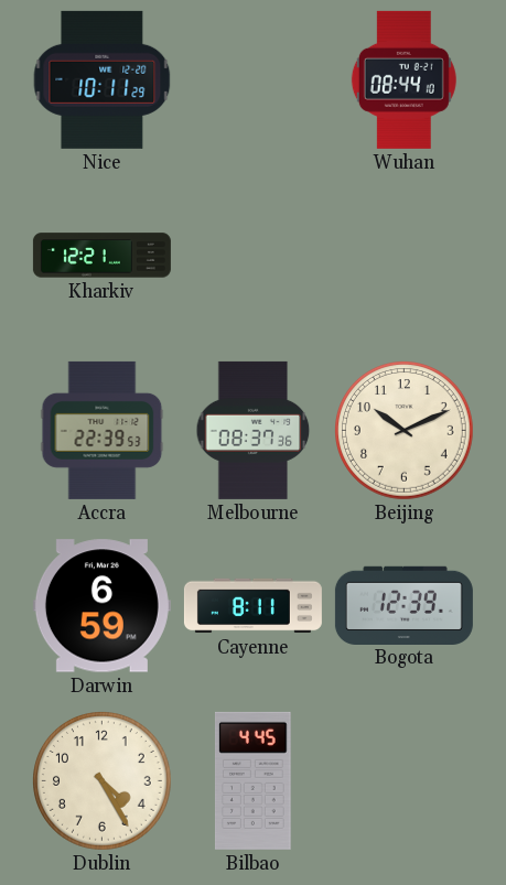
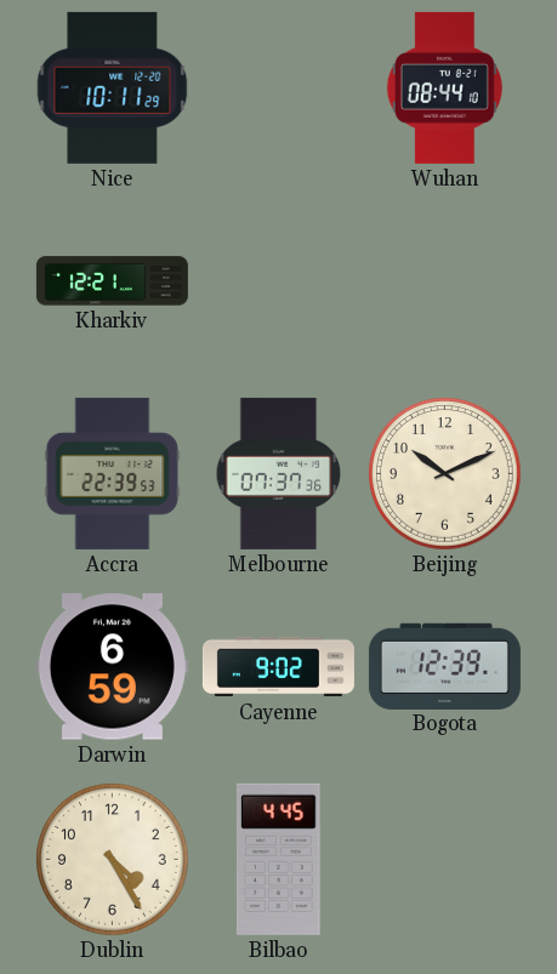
Melbourne: 08:37 -> 07:37
Cayenne: 8:11 -> 9:02
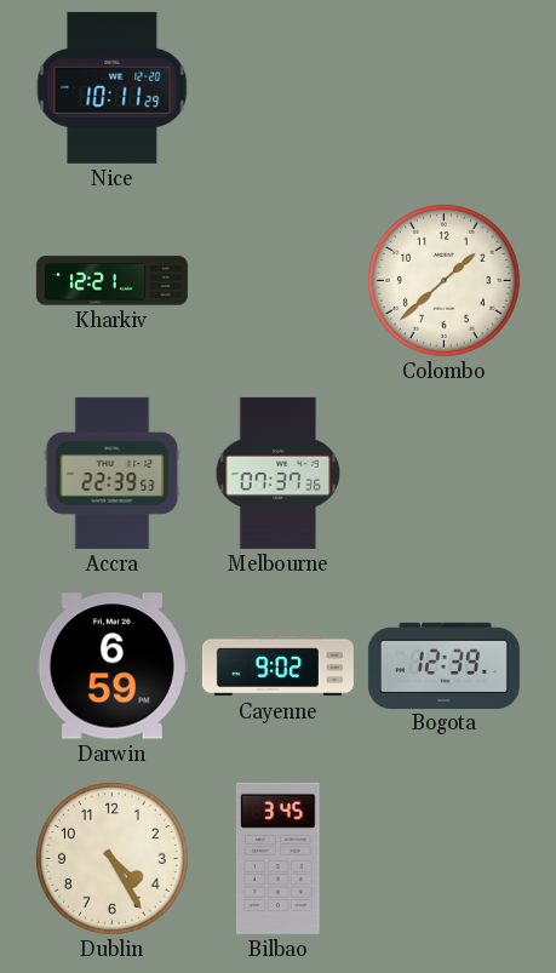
Wuhan: 08:44 -> none
Colombo: none -> 1:38
Beijing: 10:11 -> none
Bilbao: 4:45 -> 3:45
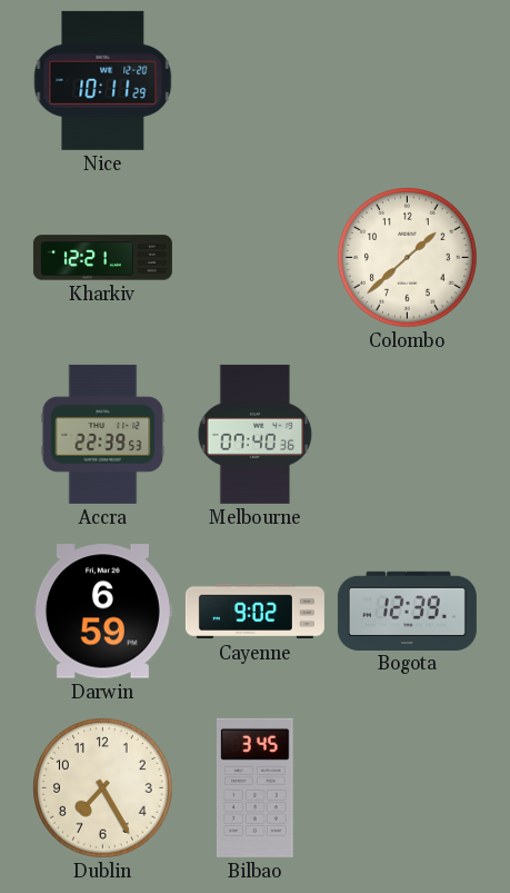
Melbourne: 07:37 -> 07:40
Dublin: 4:25 -> 7:25
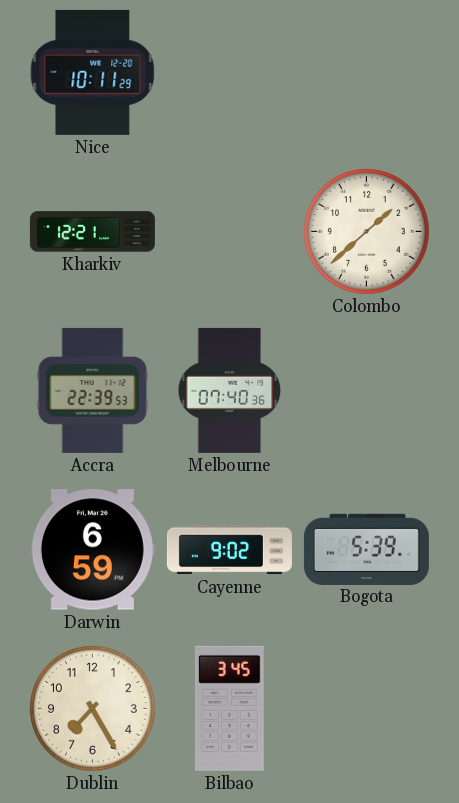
Bogota: 12:39 -> 5:39
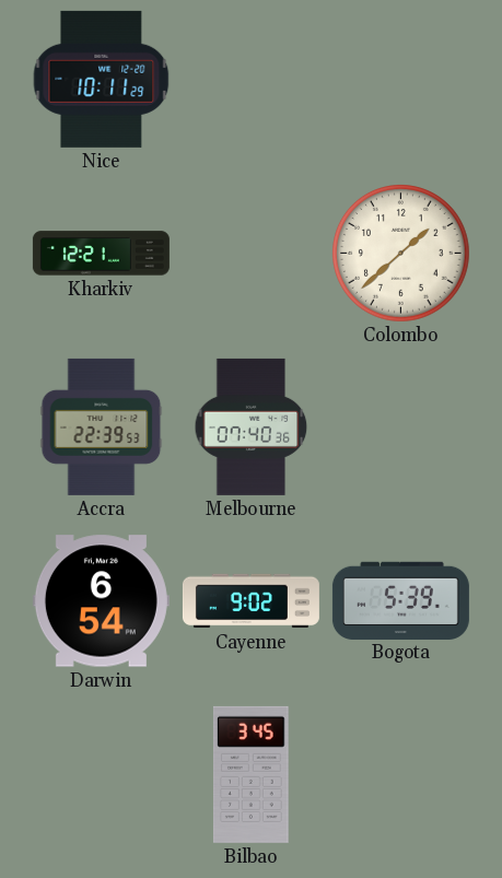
Darwin: 6:59 -> 6:54
Dublin: 7:25 -> none
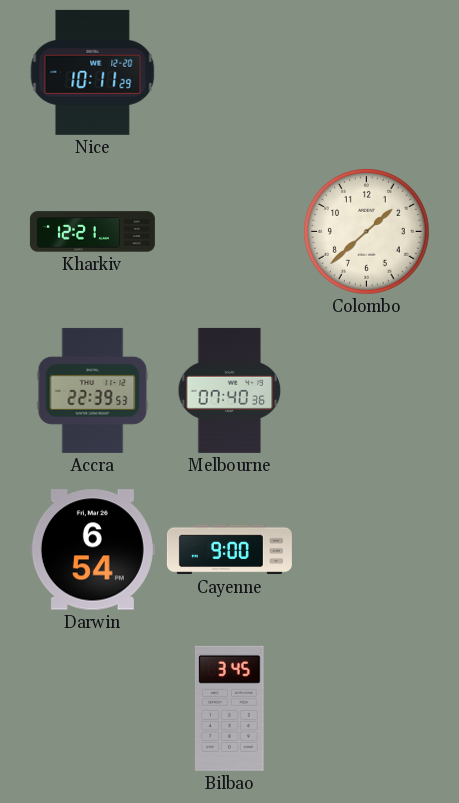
Cayenne: 9:02 -> 9:00
Bogota: 5:39 -> none
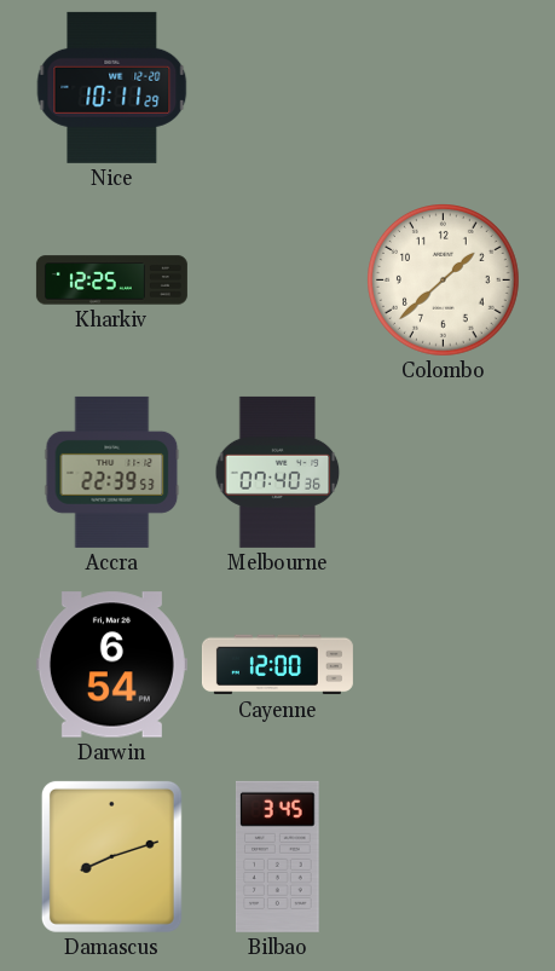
Kharkiv: 12:21 -> 12:25
Cayenne: 9:00 -> 12:00
Damascus: none -> 8:12
